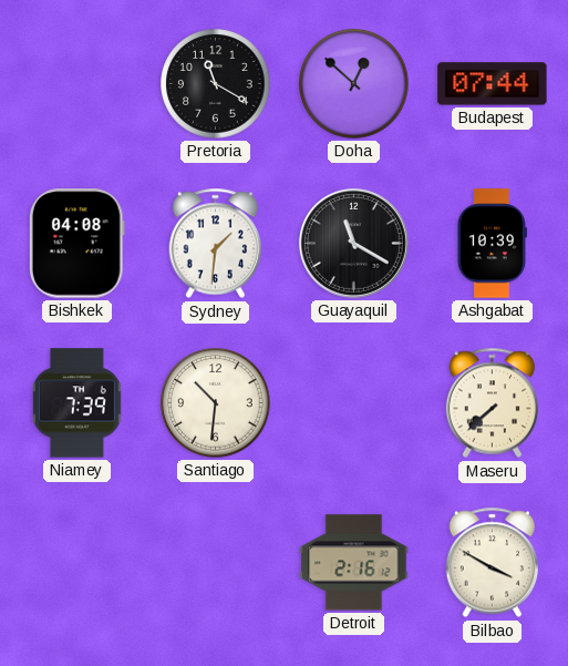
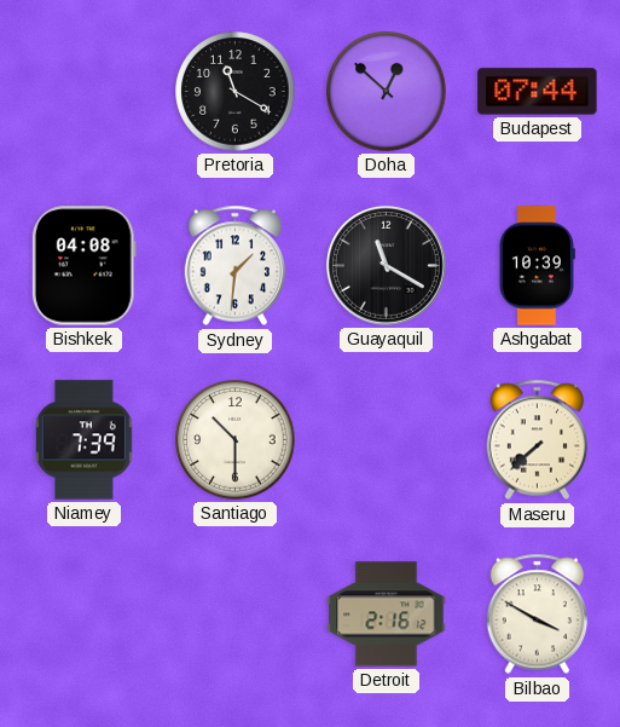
Santiago: 10:31 -> 10:30
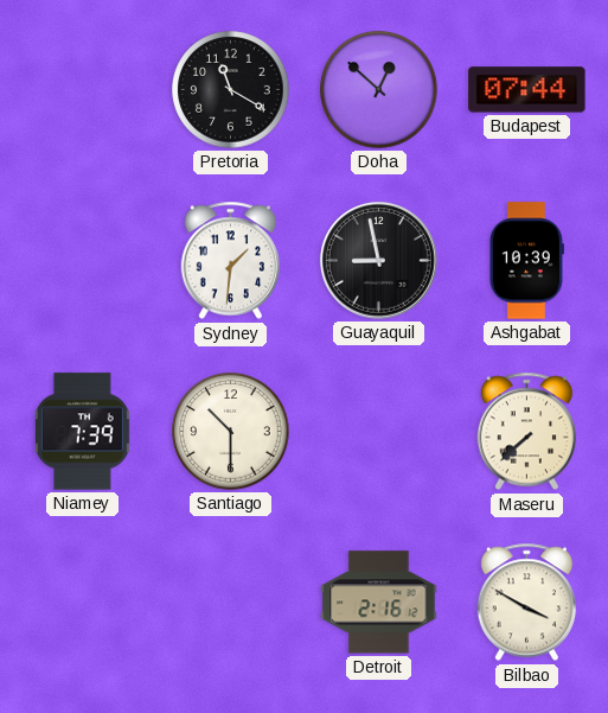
Bishkek: 04:08 -> none
Guayaquil: 11:20 -> 8:58
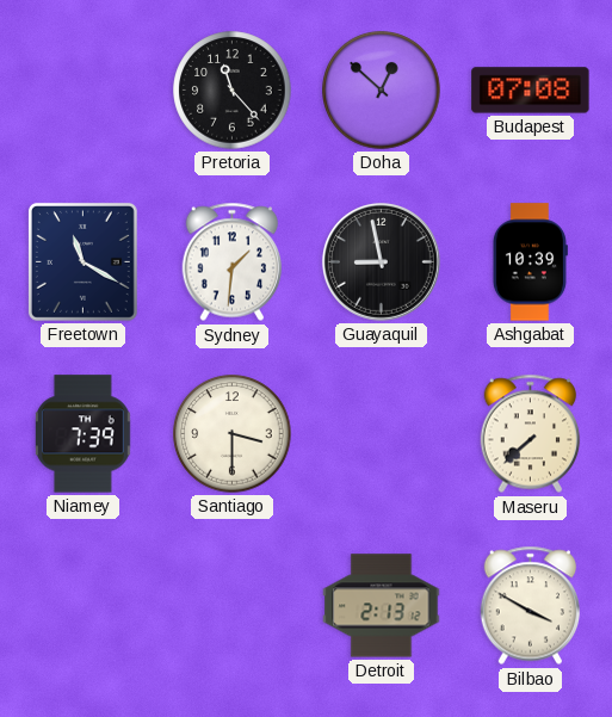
Pretoria: 11:20 -> 11:23
Budapest: 07:44 -> 07:08
Freetown: none -> 11:20
Santiago: 10:30 -> 3:30
Detroit: 2:16 -> 2:13
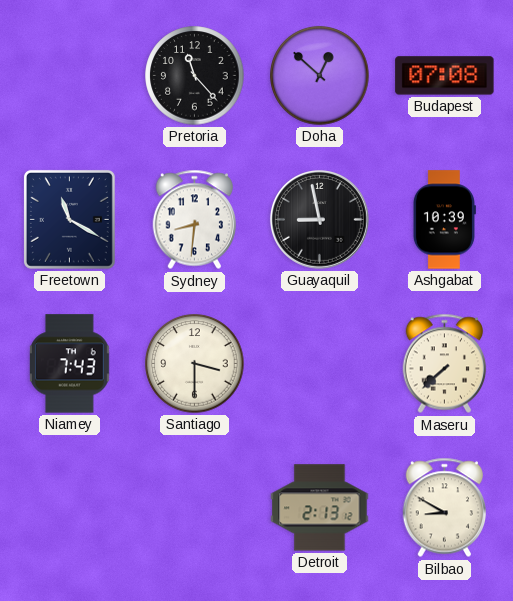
Sydney: 1:31 -> 8:31
Niamey: 7:39 -> 7:43
Bilbao: 3:50 -> 8:50
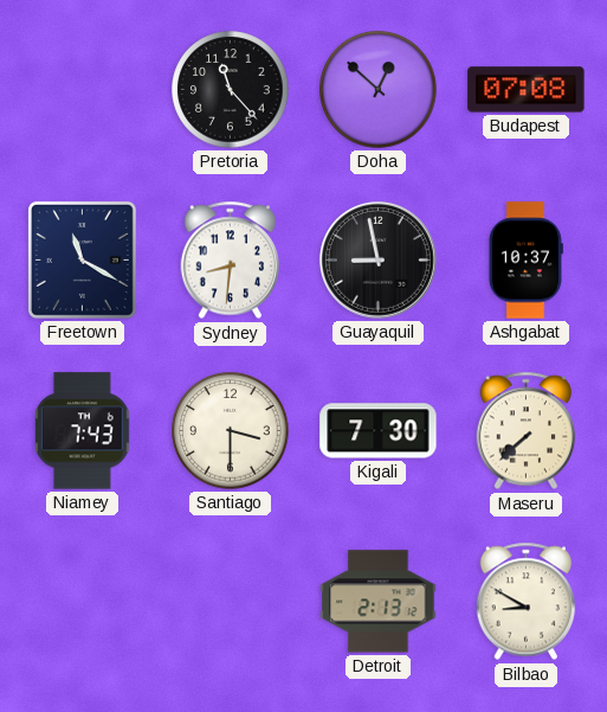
Ashgabat: 10:39 -> 10:37
Kigali: none -> 7:30
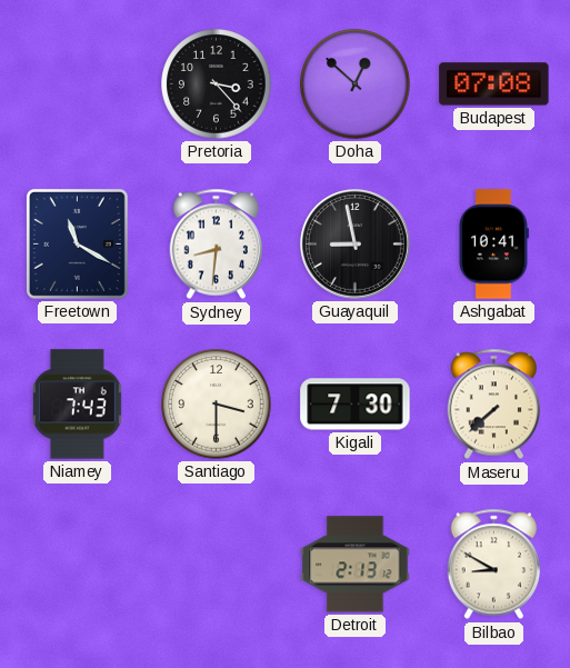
Pretoria: 11:23 -> 3:23
Ashgabat: 10:37 -> 10:41
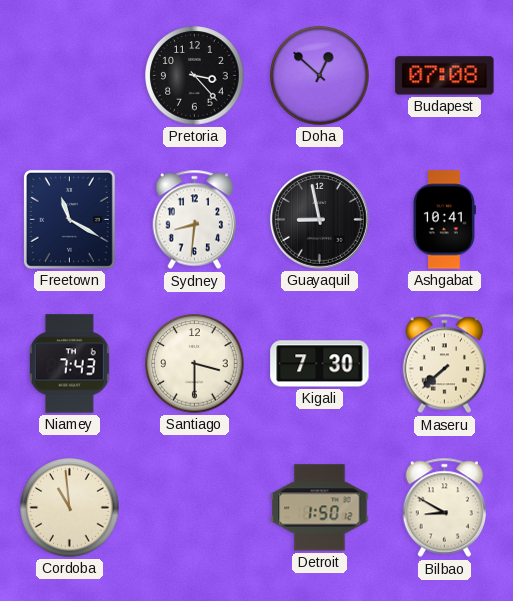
Cordoba: none -> 10:59
Detroit: 2:13 -> 1:50
